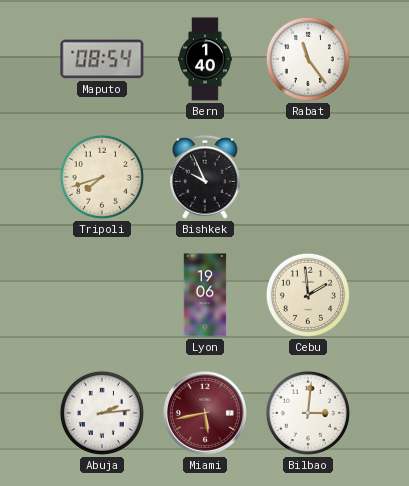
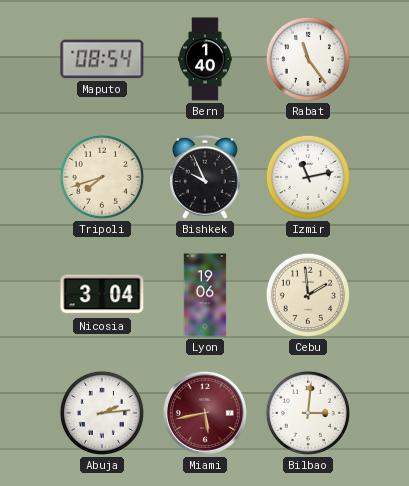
Izmir: none -> 11:13
Nicosia: none -> 3:04
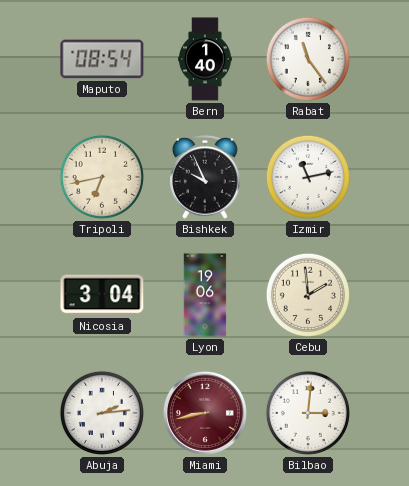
Tripoli: 7:42 -> 6:43
Miami: 5:43 -> 8:43
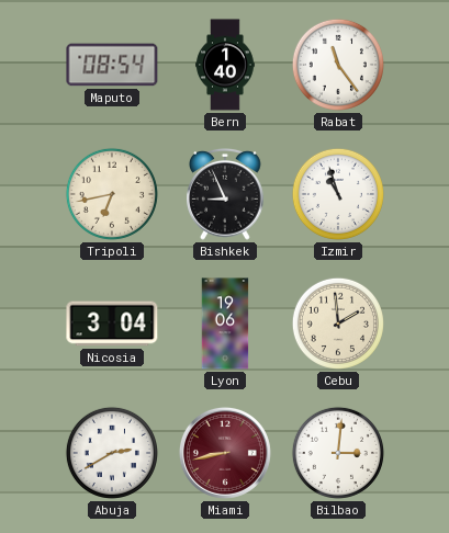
Bishkek: 9:56 -> 8:56
Izmir: 11:13 -> 10:57
Abuja: 2:14 -> 2:40
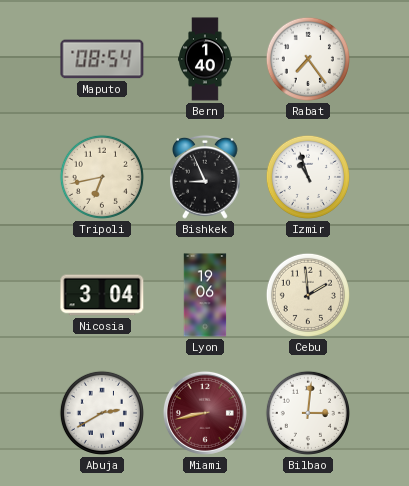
Rabat: 11:24 -> 7:24
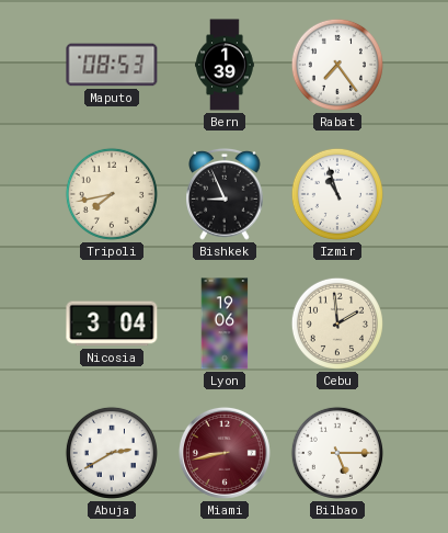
Maputo: 08:54 -> 08:53
Bern: 1:40 -> 1:39
Tripoli: 6:43 -> 7:43
Bilbao: 3:01 -> 5:15
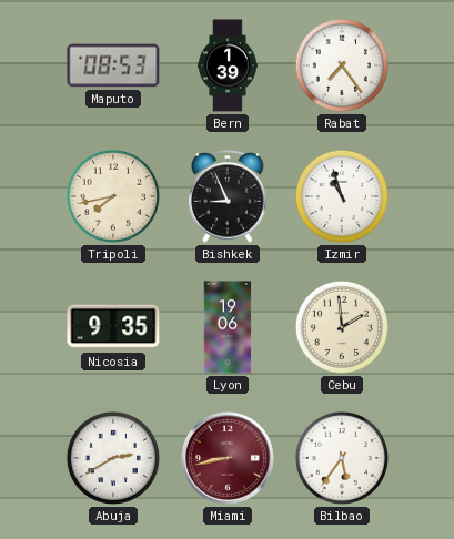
Nicosia: 3:04 -> 9:35
Bilbao: 5:15 -> 5:36
